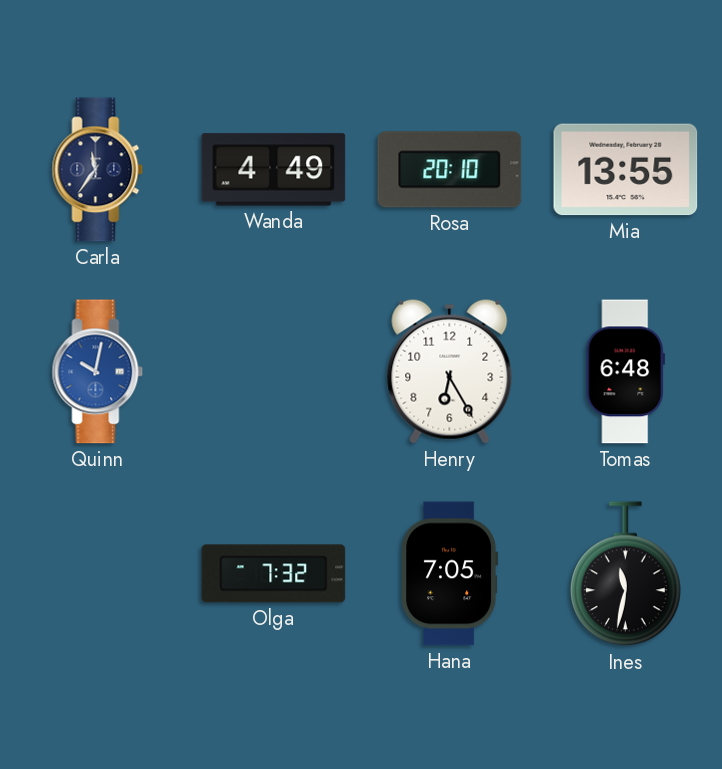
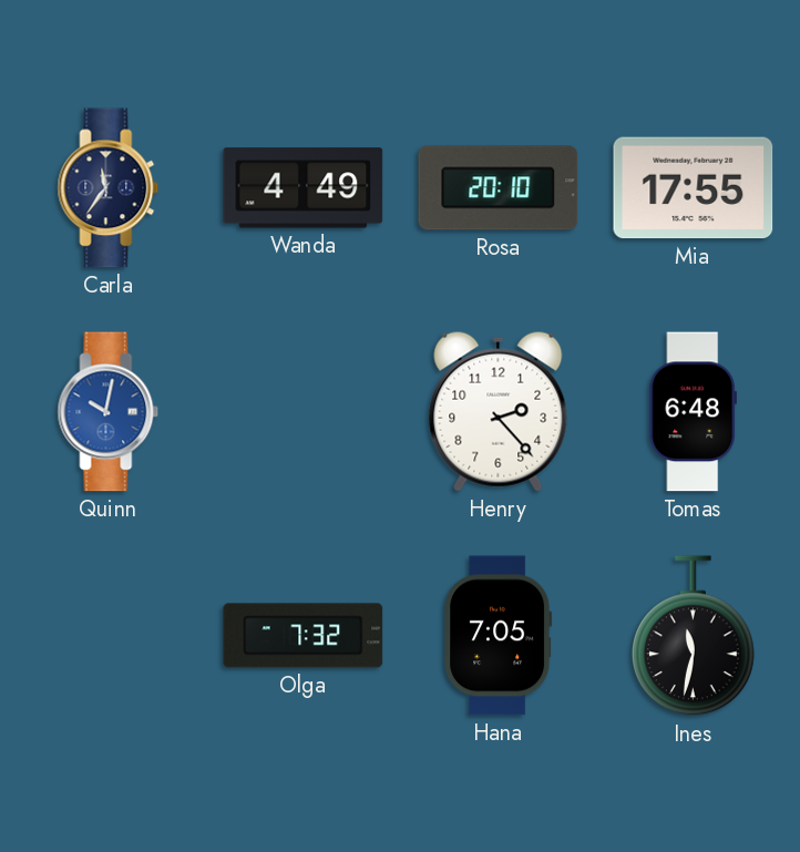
Mia: 13:55 -> 17:55
Henry: 6:25 -> 2:23
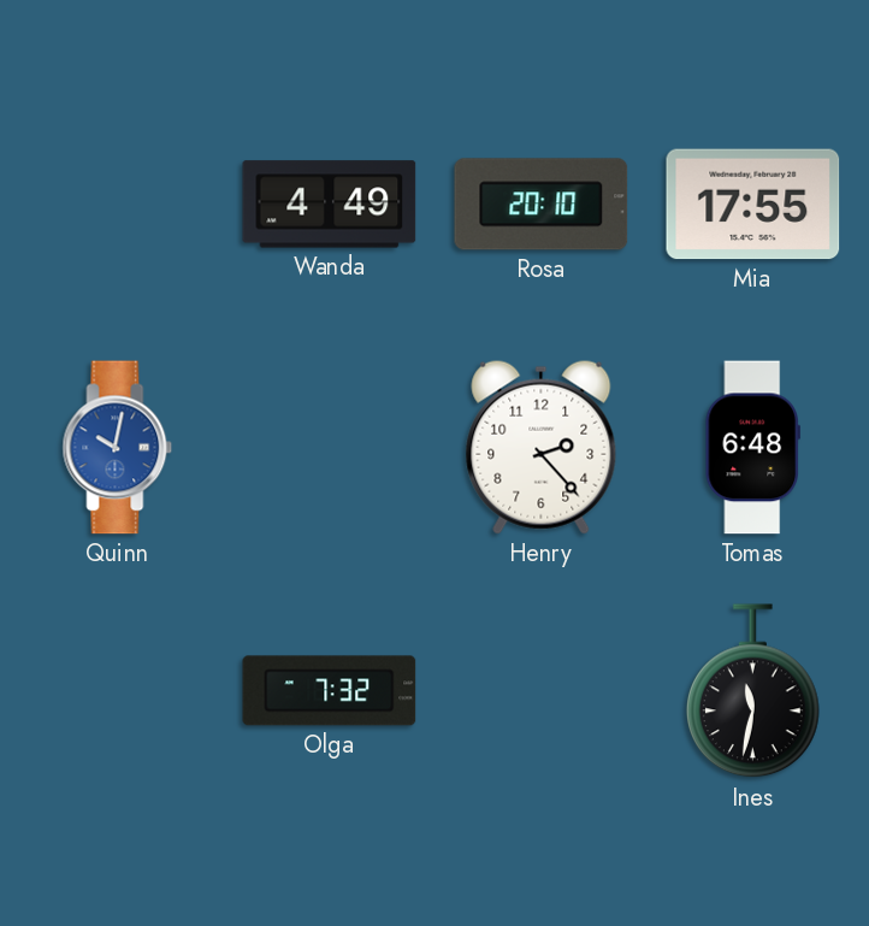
Carla: 11:36 -> none
Hana: 7:05 -> none
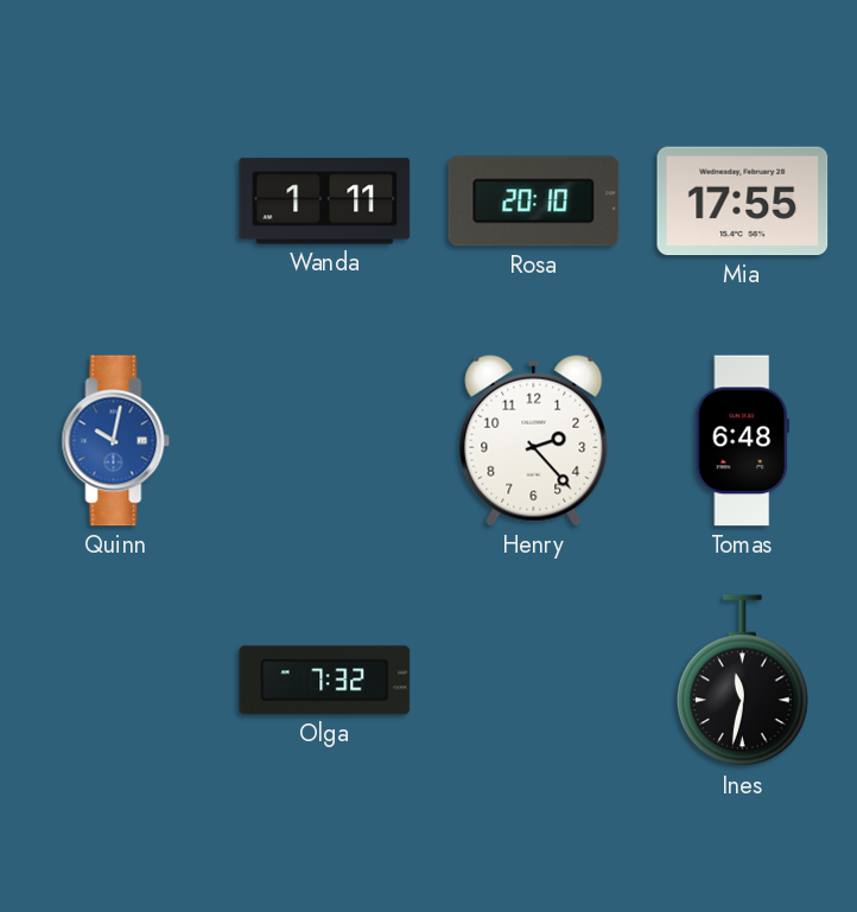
Wanda: 4:49 -> 1:11
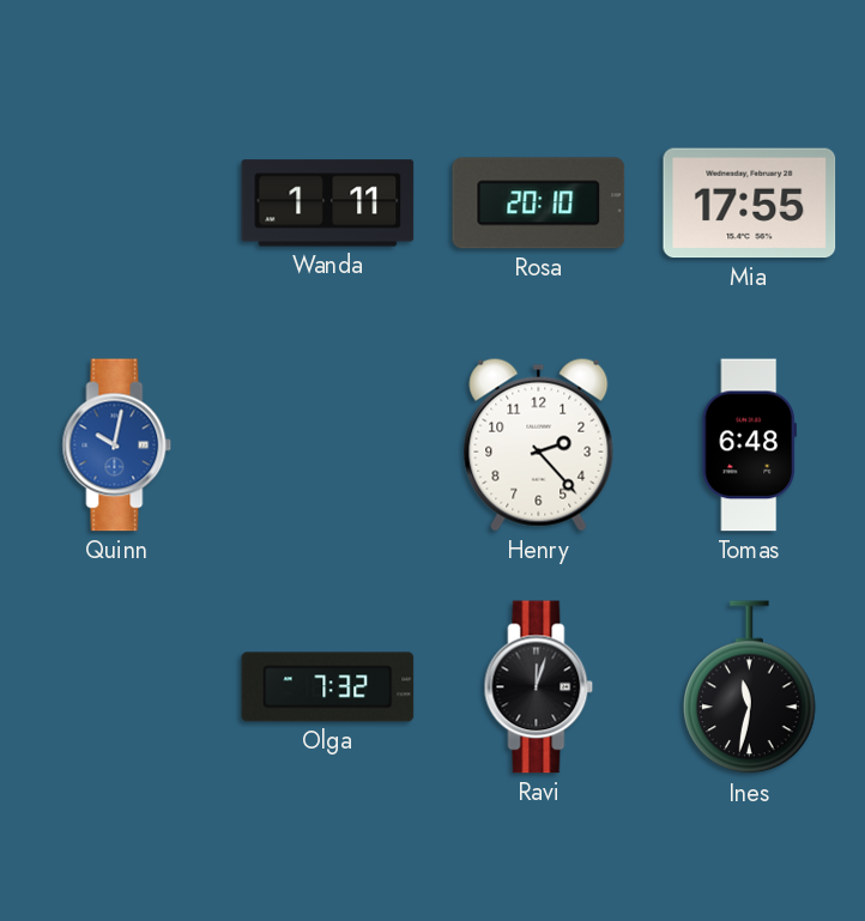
Ravi: none -> 12:03
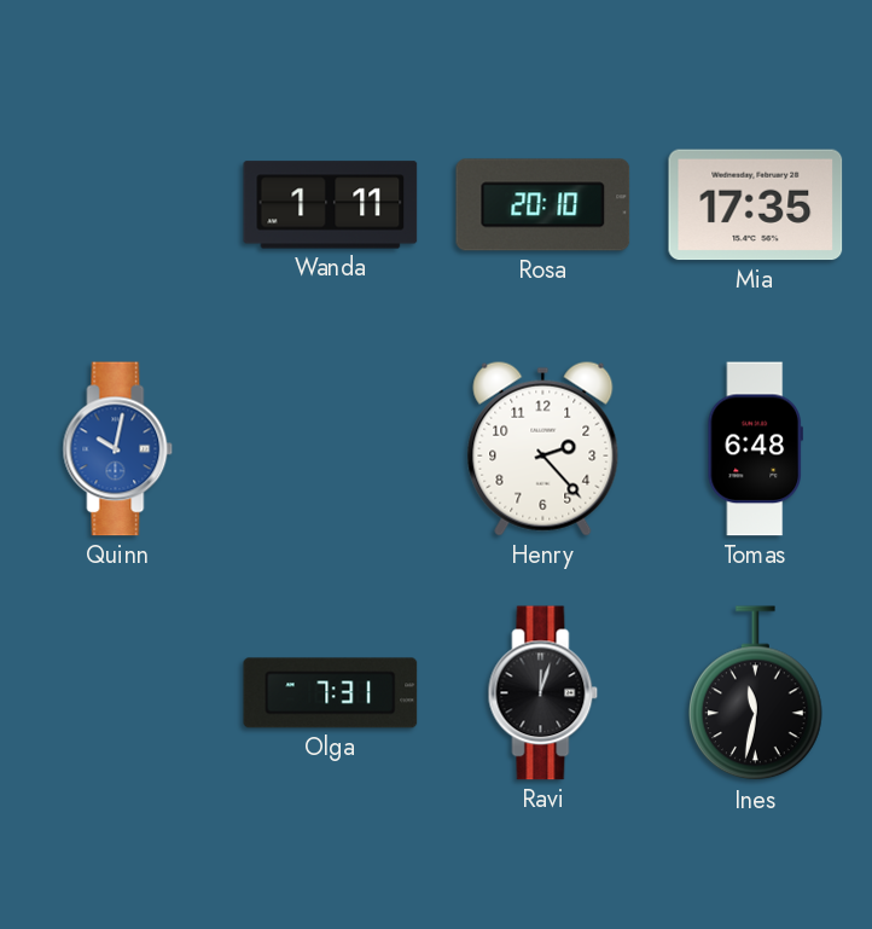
Mia: 17:55 -> 17:35
Olga: 7:32 -> 7:31
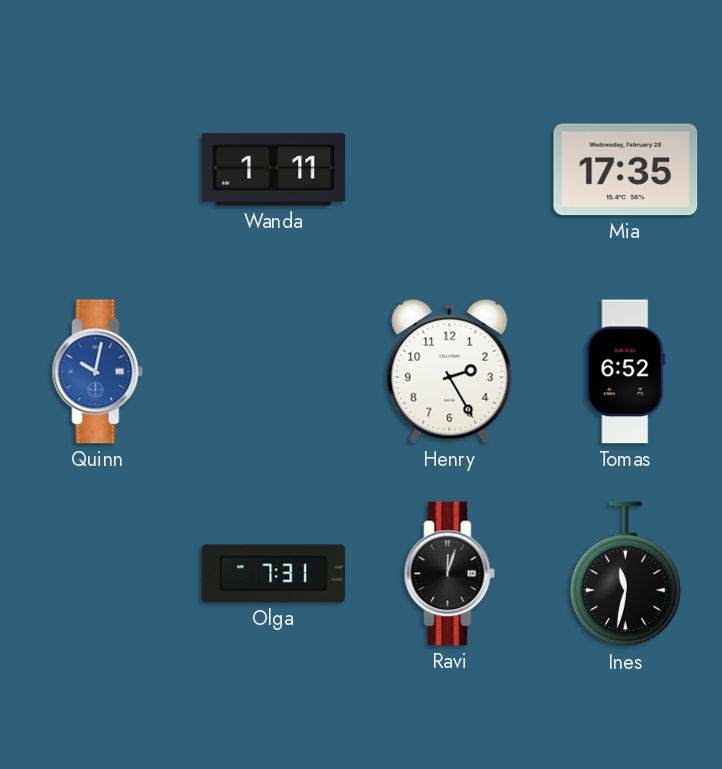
Rosa: 20:10 -> none
Henry: 2:23 -> 2:25
Tomas: 6:48 -> 6:52
